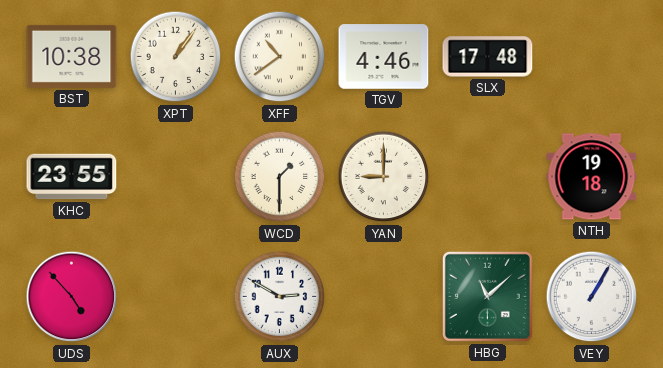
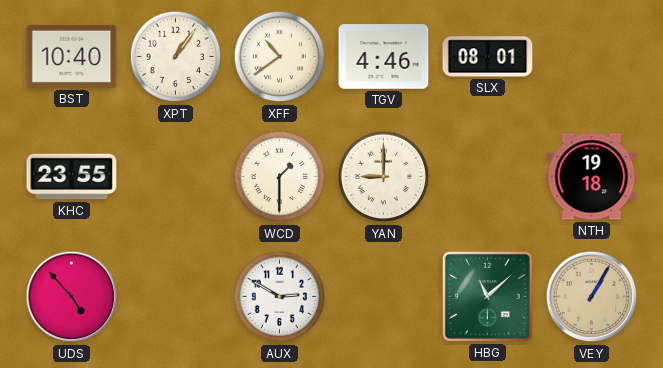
BST: 10:38 -> 10:40
SLX: 17:48 -> 08:01
VEY dial: white -> champagne
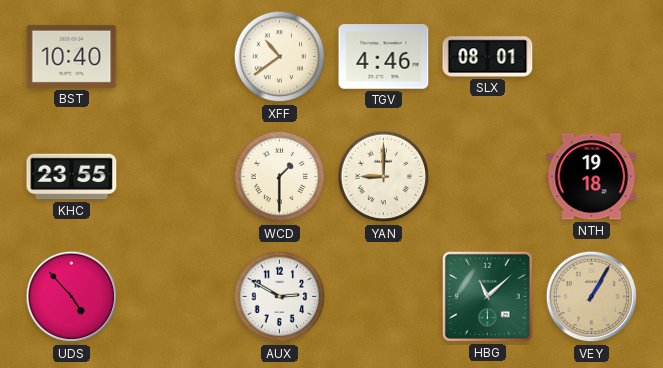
XPT: 1:06 -> none
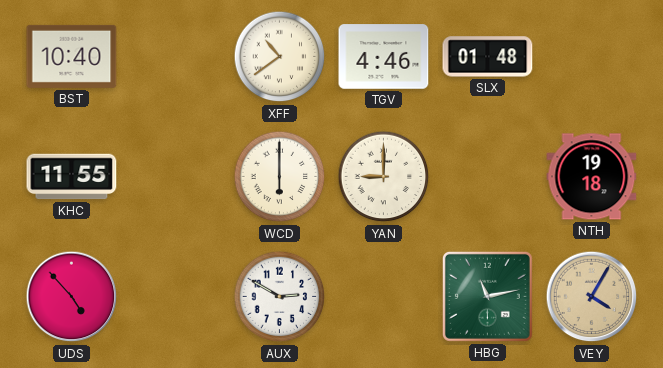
SLX: 08:01 -> 01:48
KHC: 23:55 -> 11:55
WCD: 1:30 -> 6:00
HBG: 11:08 -> 11:13
VEY: 1:05 -> 4:05
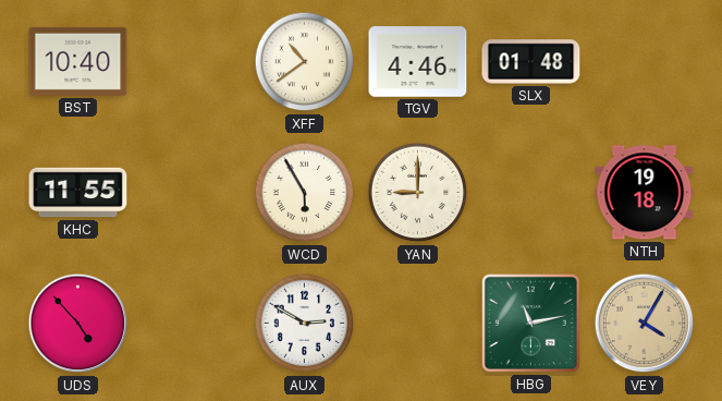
WCD: 6:00 -> 5:55
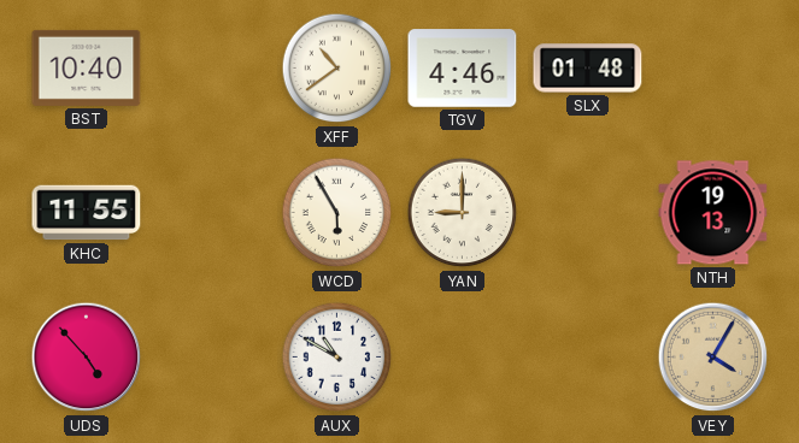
NTH: 19:18 -> 19:13
AUX: 2:50 -> 10:50
HBG: 11:13 -> none
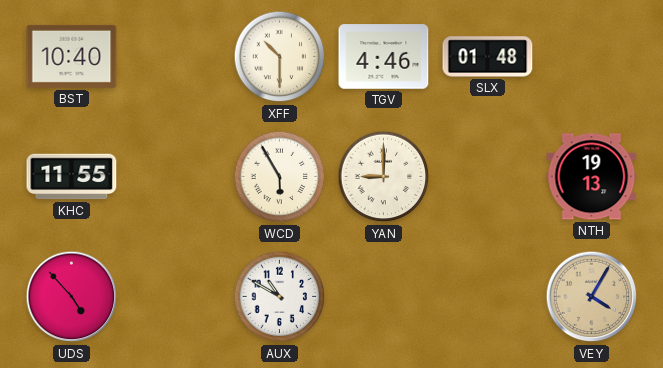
XFF: 10:39 -> 10:30
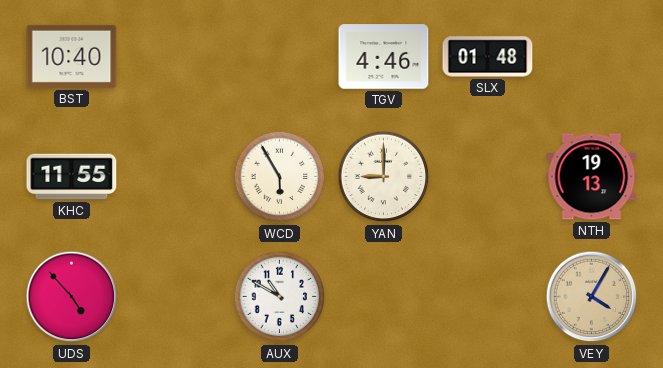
XFF: 10:30 -> none
